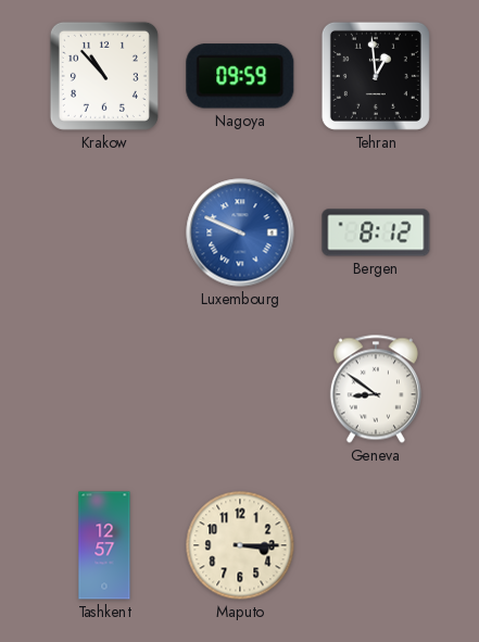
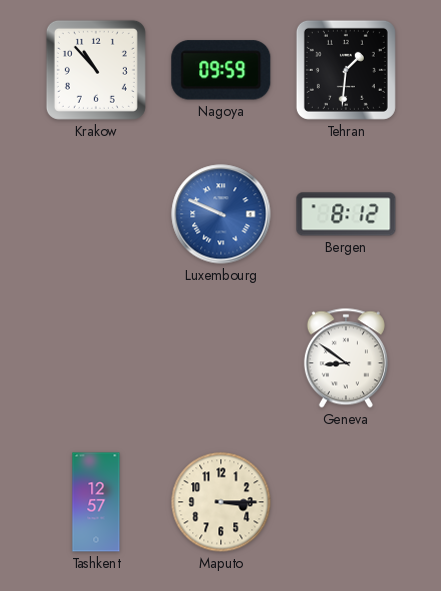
Tehran: 12:59 -> 1:31
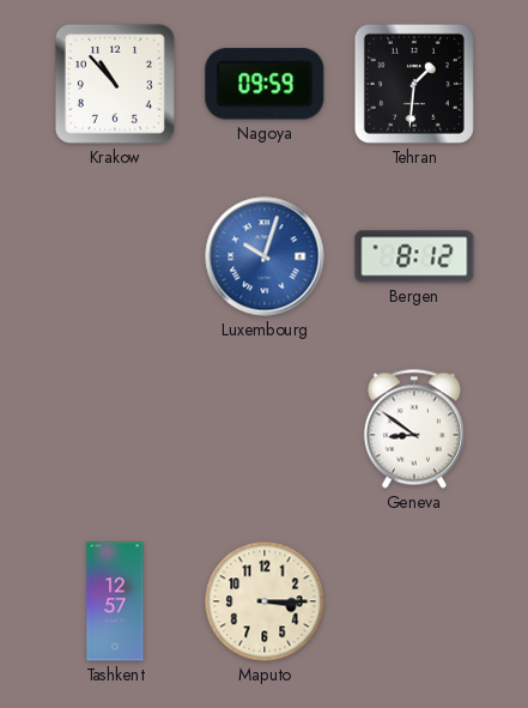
Luxembourg: 9:49 -> 10:03
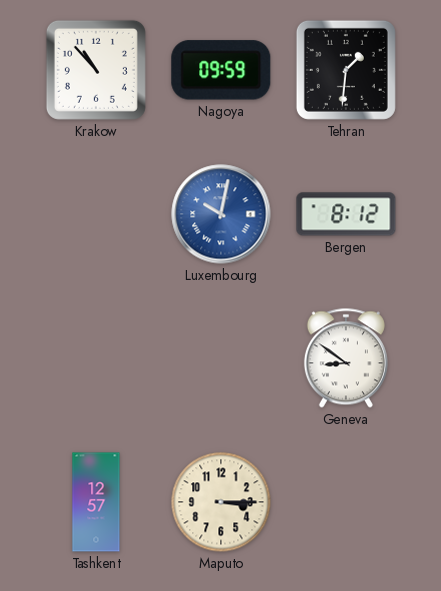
Luxembourg: 10:03 -> 10:02
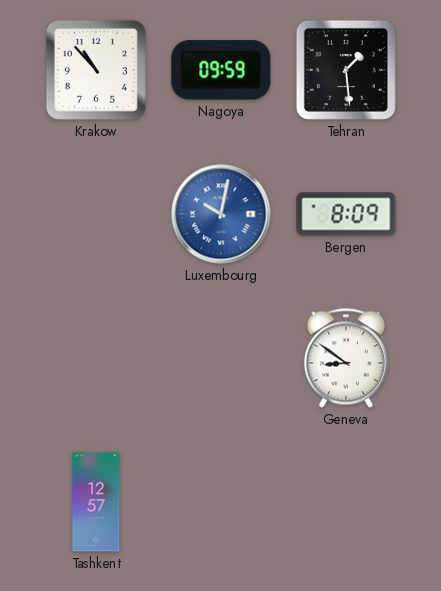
Tehran: 1:31 -> 1:29
Bergen: 8:12 -> 8:09
Maputo: 3:15 -> none
